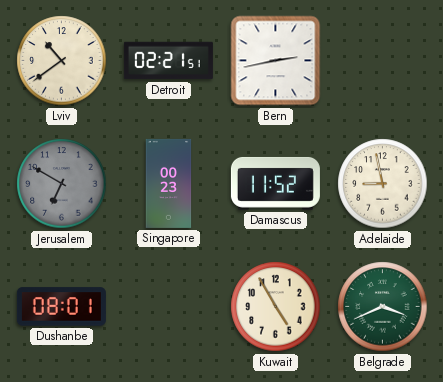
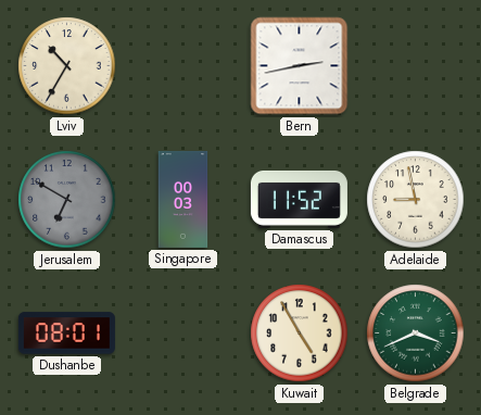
Lviv: 10:39 -> 10:35
Detroit: 02:21 -> none
Singapore: 00:23 -> 00:03
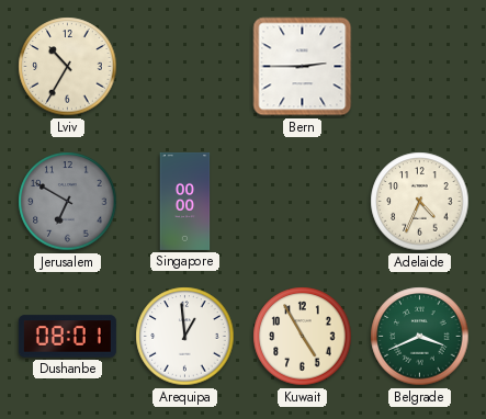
Bern: 2:43 -> 2:45
Singapore: 00:03 -> 00:00
Damascus: 11:52 -> none
Adelaide: 8:58 -> 4:34
Arequipa: none -> 12:59
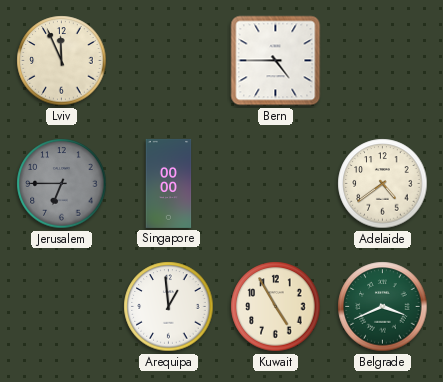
Lviv: 10:35 -> 11:56
Bern: 2:45 -> 4:45
Jerusalem: 6:50 -> 6:45
Adelaide: 4:34 -> 4:39
Dushanbe: 08:01 -> none
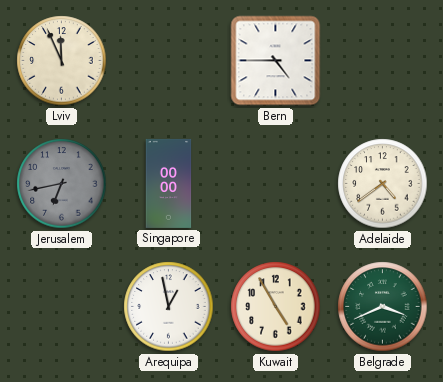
Jerusalem: 6:45 -> 6:43
Arequipa: 12:59 -> 12:58
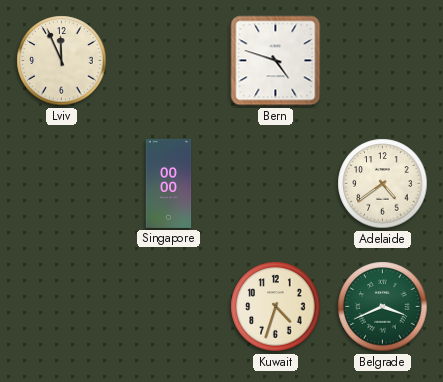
Bern: 4:45 -> 4:48
Jerusalem: 6:43 -> none
Arequipa: 12:58 -> none
Kuwait: 4:55 -> 4:33
